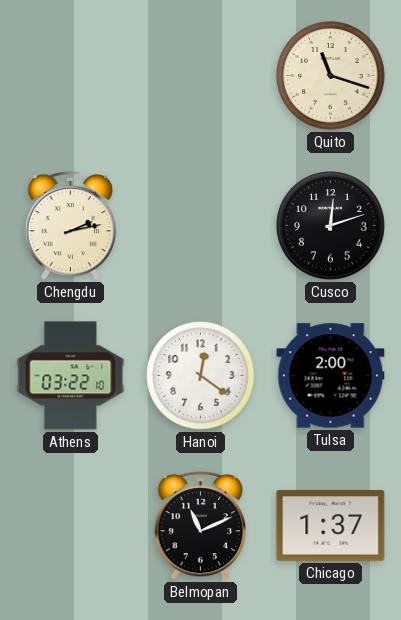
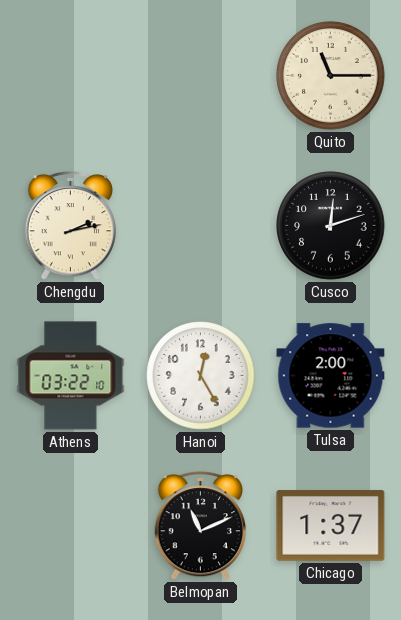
Quito: 11:18 -> 11:15
Hanoi: 12:21 -> 12:25
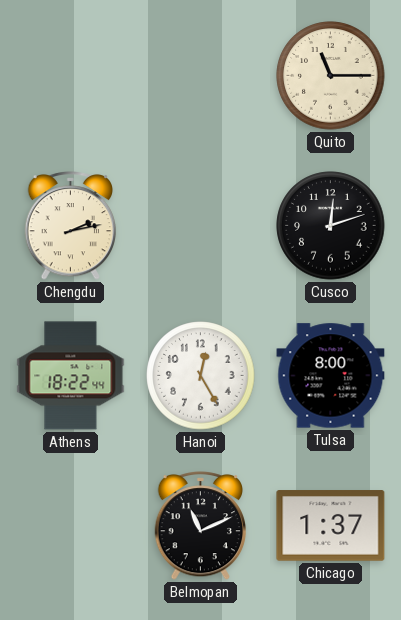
Athens: 03:22 -> 18:22
Tulsa: 2:00 -> 8:00
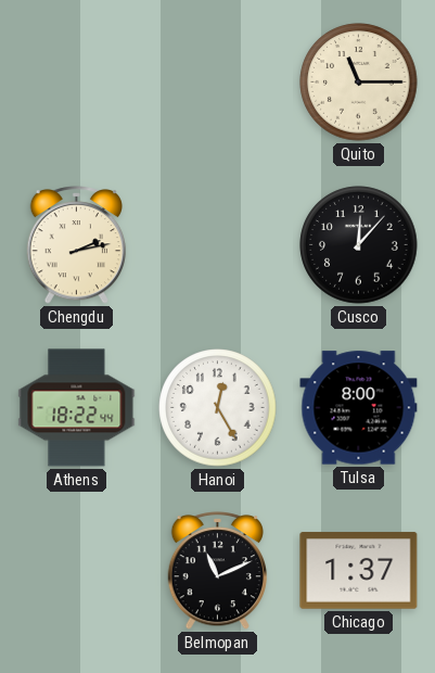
Cusco: 12:12 -> 12:07
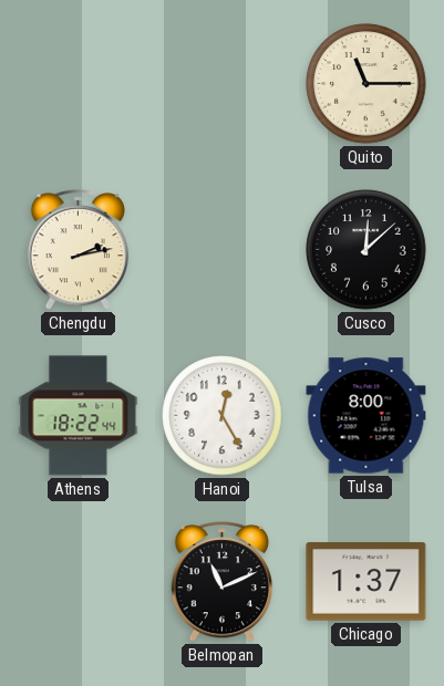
Cusco: 12:07 -> 12:08
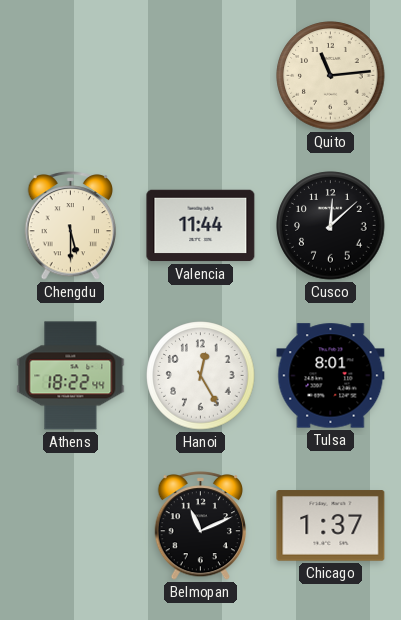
Quito: 11:15 -> 11:14
Chengdu: 2:13 -> 5:30
Valencia: none -> 11:44
Tulsa: 8:00 -> 8:01
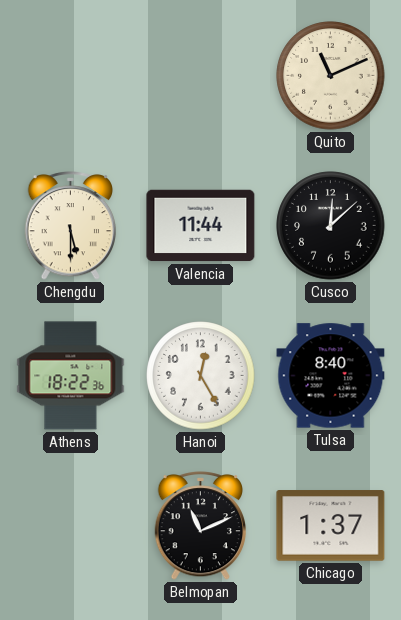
Quito: 11:14 -> 11:11
Athens: 18:22:44 -> 18:22:36
Tulsa: 8:01 -> 8:40
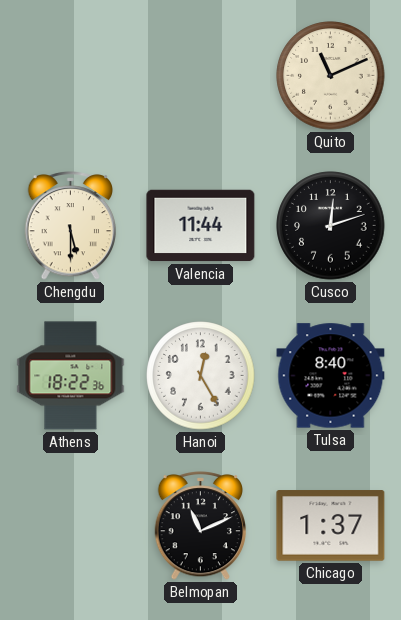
Cusco: 12:08 -> 12:12
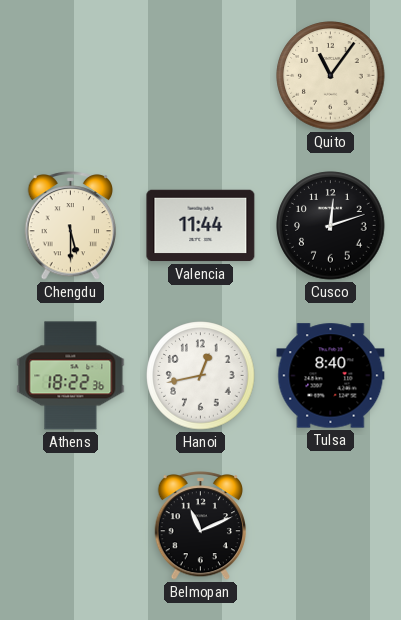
Quito: 11:11 -> 11:06
Hanoi: 12:25 -> 12:43
Chicago: 1:37 -> none
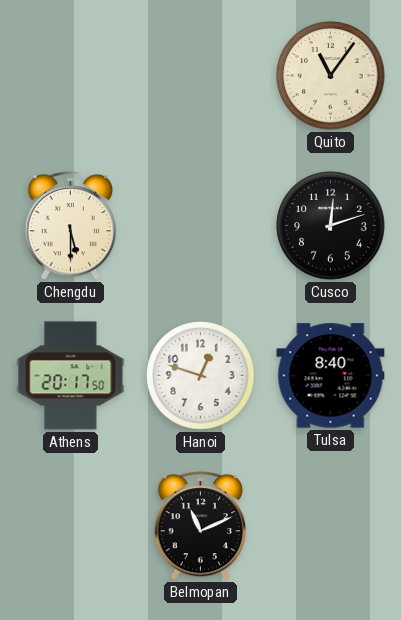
Valencia: 11:44 -> none
Athens: 18:22 -> 20:17
Hanoi: 12:43 -> 12:48
